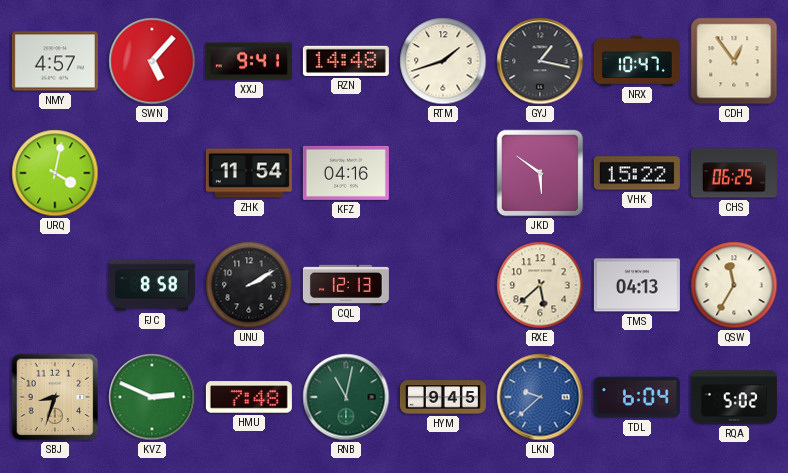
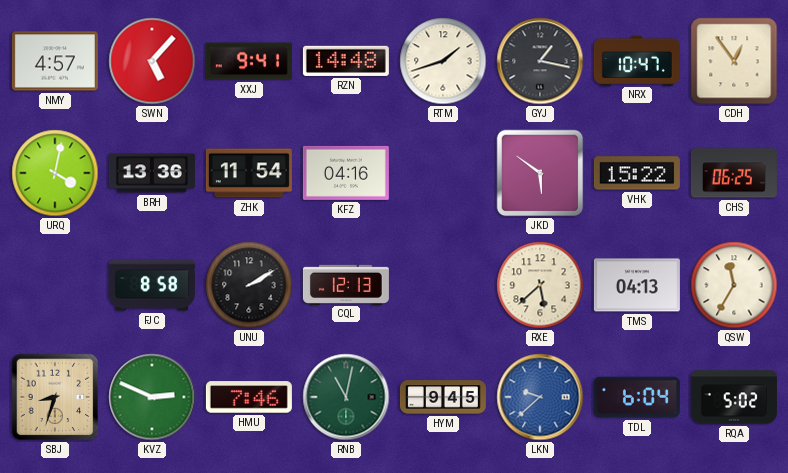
BRH: none -> 13:36
HMU: 7:48 -> 7:46
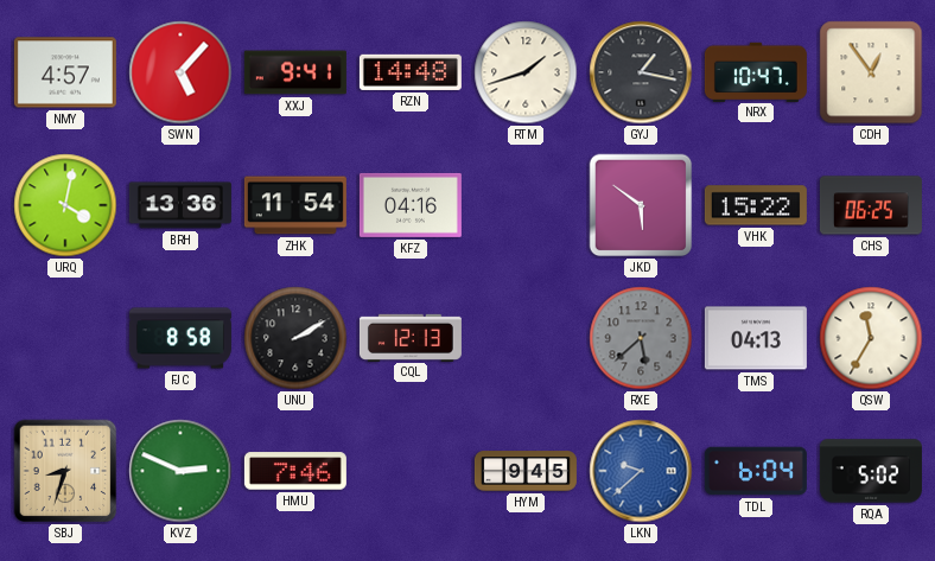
RXE dial: cream -> grey
RNB: 11:02 -> none
